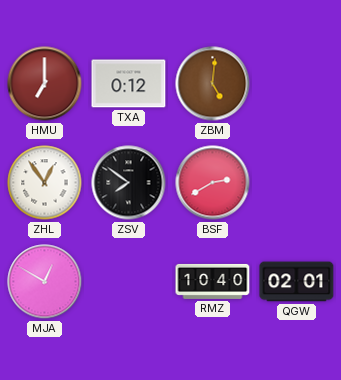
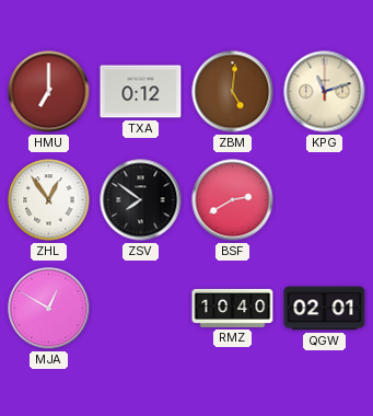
KPG: none -> 11:12
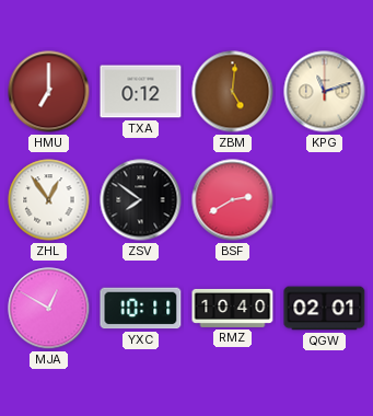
YXC: none -> 10:11
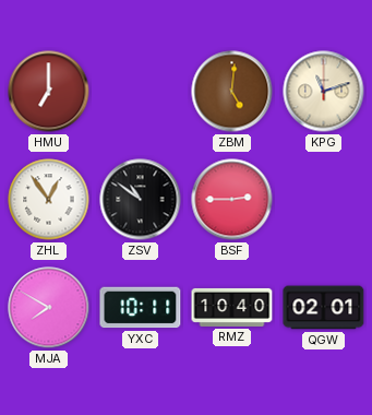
TXA: 0:12 -> none
ZSV: 7:51 -> 10:51
BSF: 2:40 -> 2:45
MJA: 12:50 -> 7:50
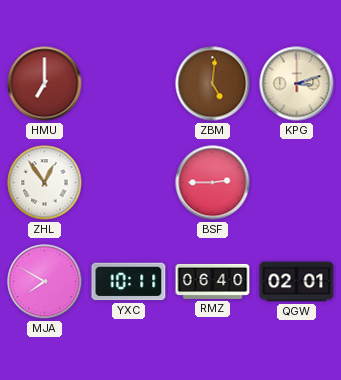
KPG: 11:12 -> 3:12
ZSV: 10:51 -> none
RMZ: 10:40 -> 06:40
